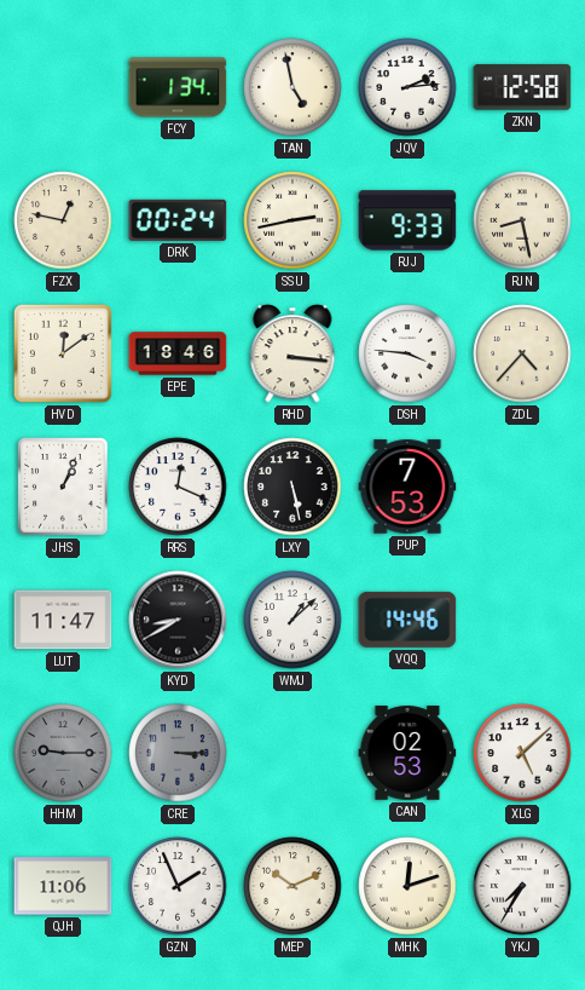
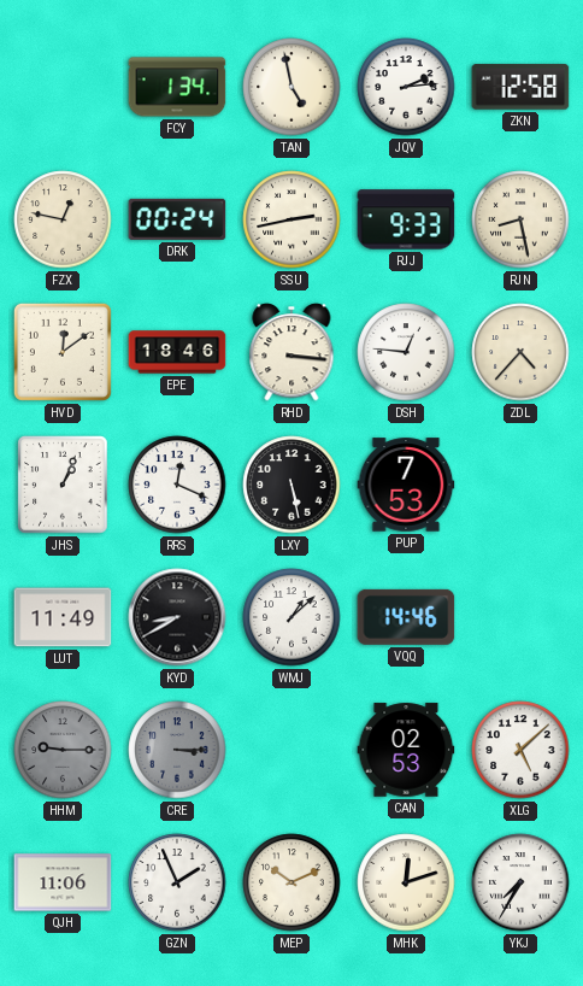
DSH: 3:46 -> 12:46
LUT: 11:47 -> 11:49
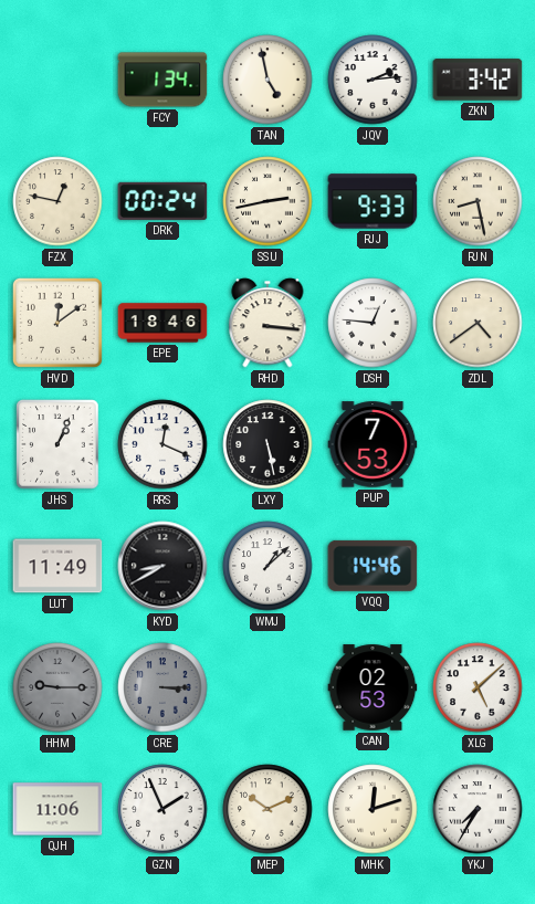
ZKN: 12:58 -> 3:42
ZDL: 4:37 -> 4:39
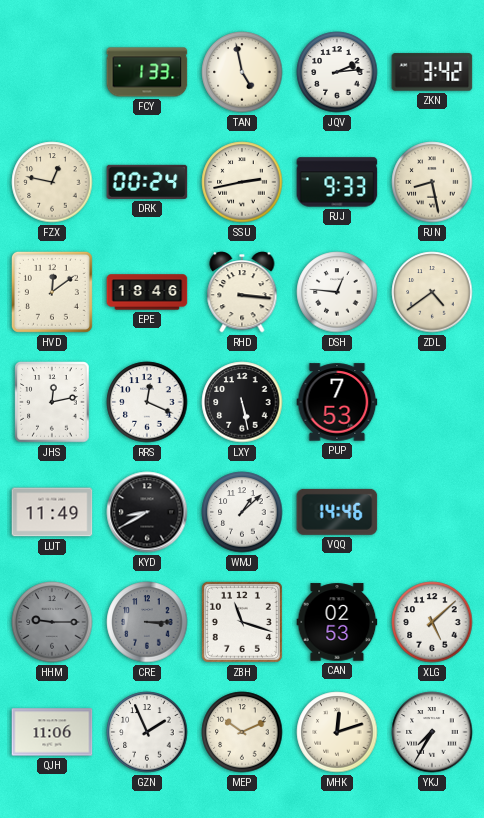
FCY: 1:34 -> 1:33
JHS: 1:04 -> 12:13
ZBH: none -> 11:18
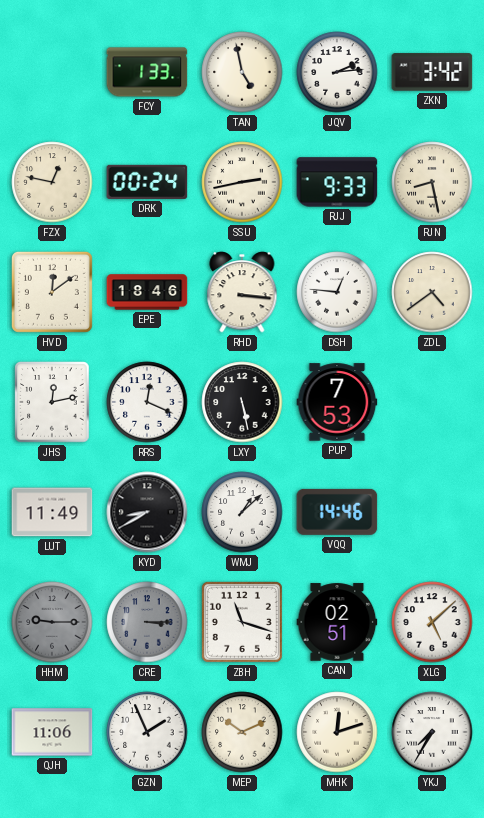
CAN: 02:53 -> 02:51
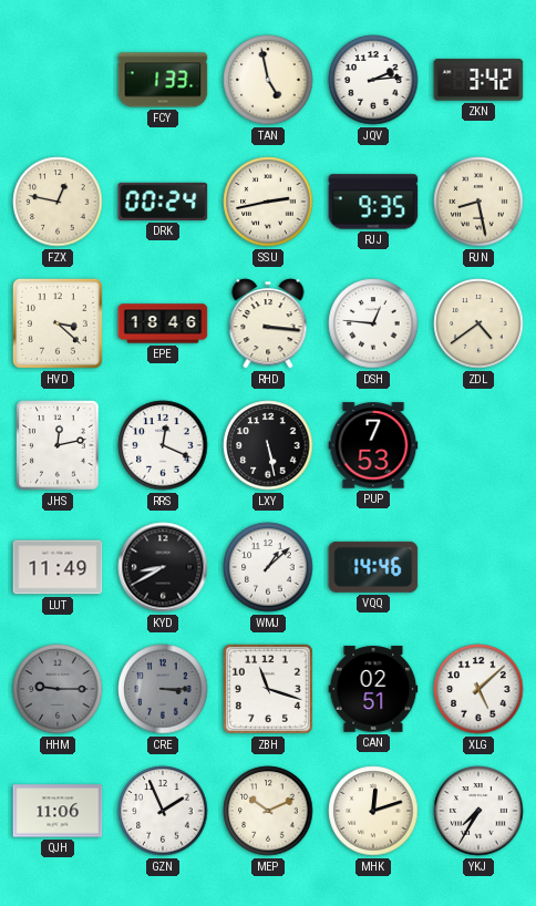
RJJ: 9:33 -> 9:35
HVD: 12:09 -> 3:22
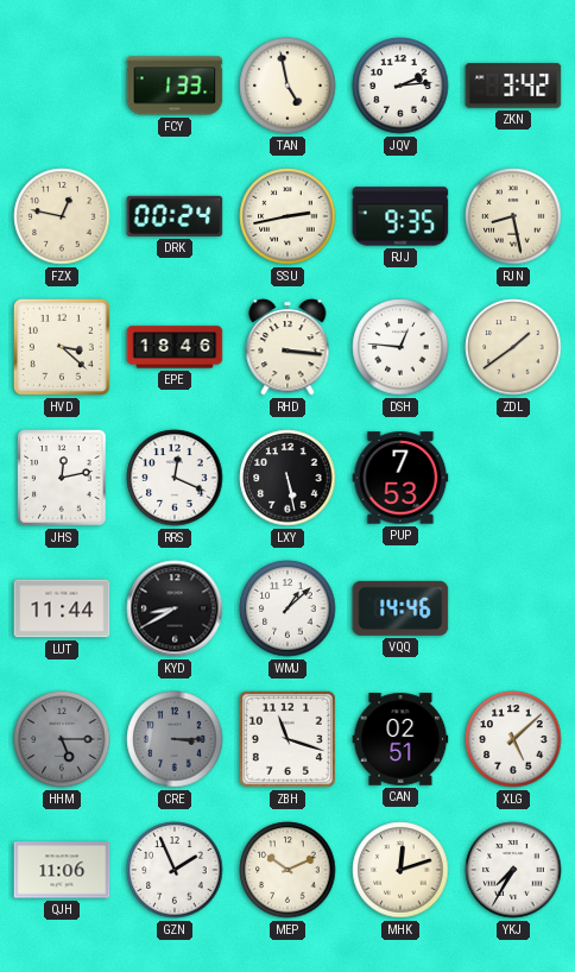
ZDL: 4:39 -> 1:39
LUT: 11:49 -> 11:44
HHM: 9:15 -> 5:15
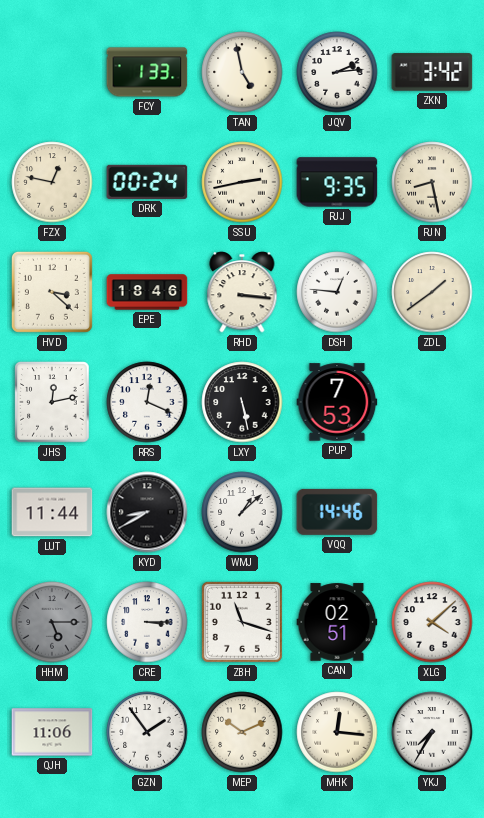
CRE dial: grey -> white
XLG: 5:08 -> 4:08
GZN: 1:56 -> 1:54
MHK: 12:12 -> 12:16
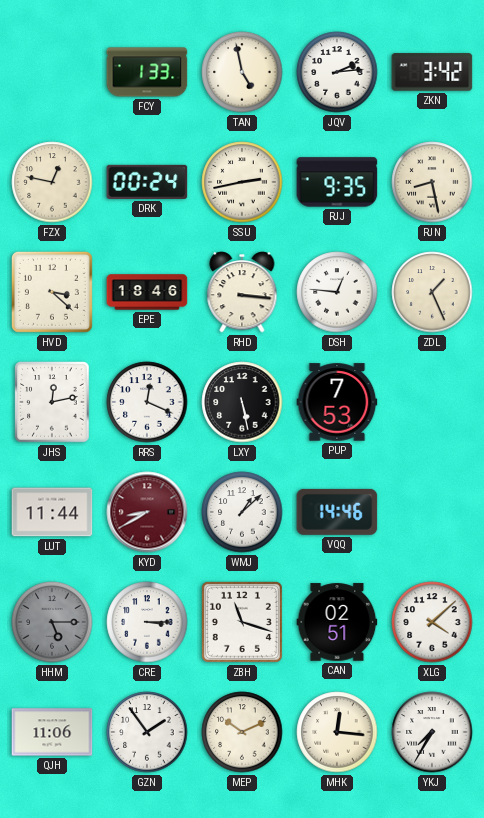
ZDL: 1:39 -> 1:26
KYD dial: black -> burgundy
